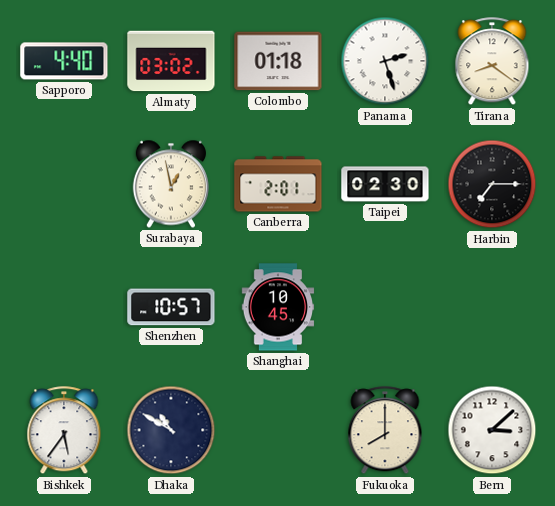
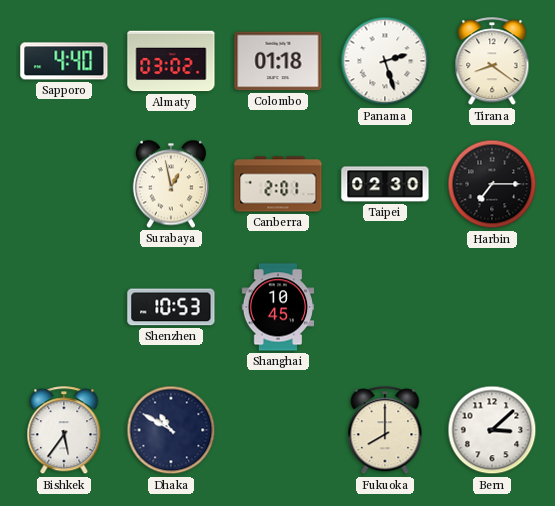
Shenzhen: 10:57 -> 10:53
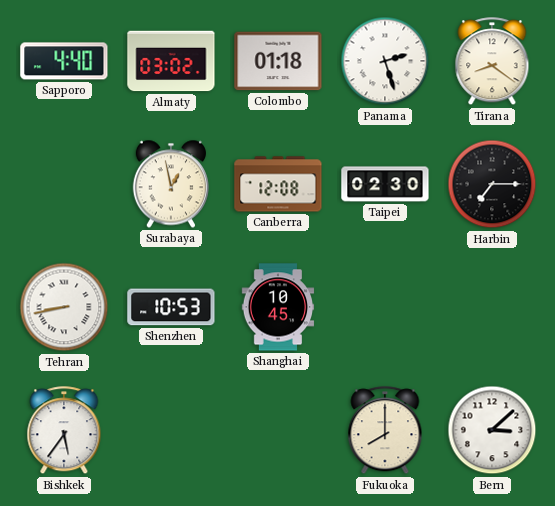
Canberra: 2:01 -> 12:08
Tehran: none -> 8:43
Dhaka: 10:50 -> none
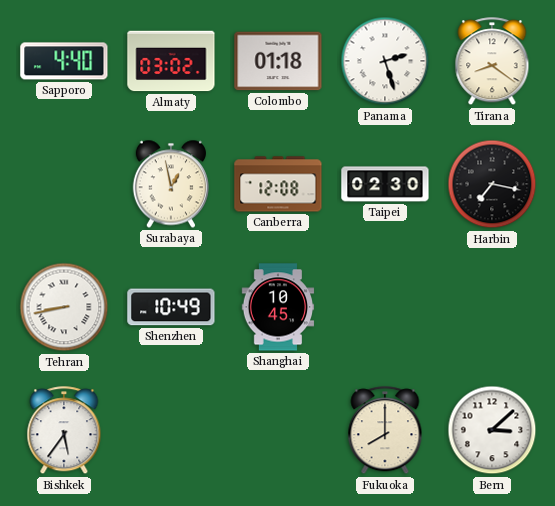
Harbin: 7:15 -> 7:17
Shenzhen: 10:53 -> 10:49
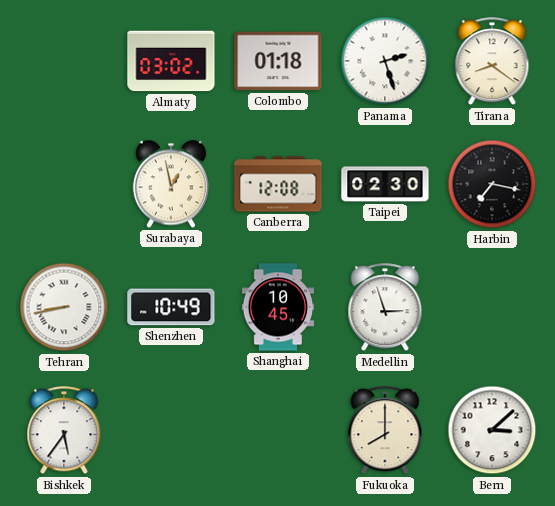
Sapporo: 4:40 -> none
Medellin: none -> 2:57
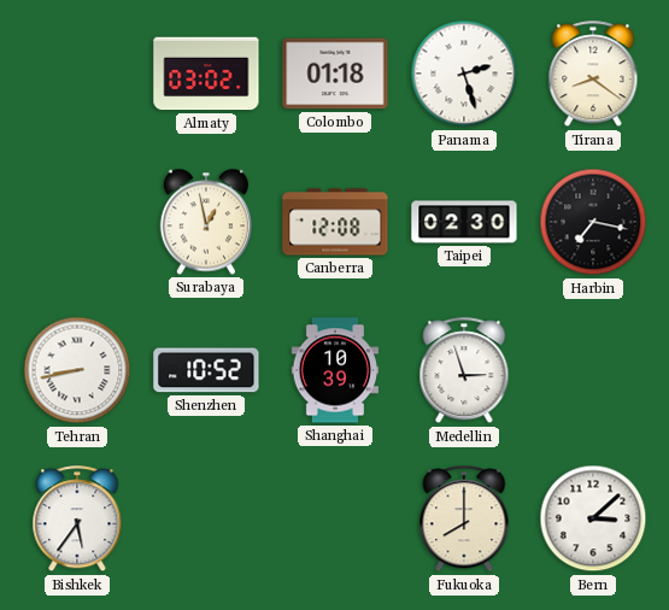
Shenzhen: 10:49 -> 10:52
Shanghai: 10:45 -> 10:39
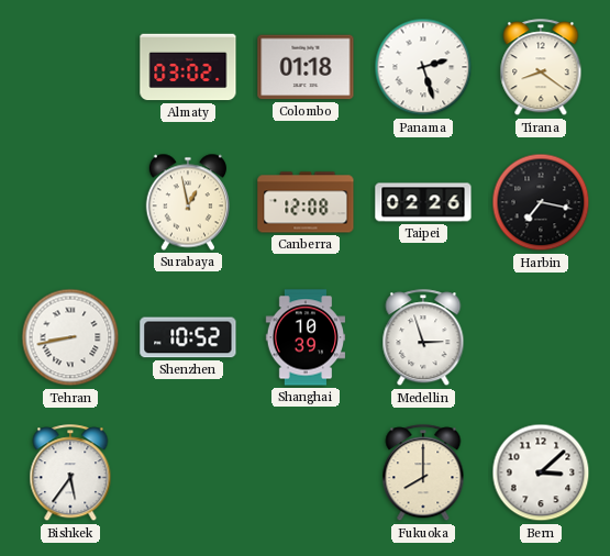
Taipei: 02:30 -> 02:26
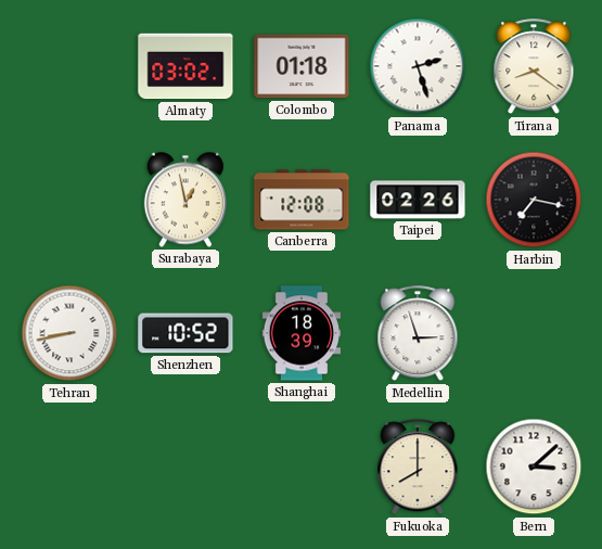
Shanghai: 10:39 -> 18:39
Bishkek: 5:36 -> none
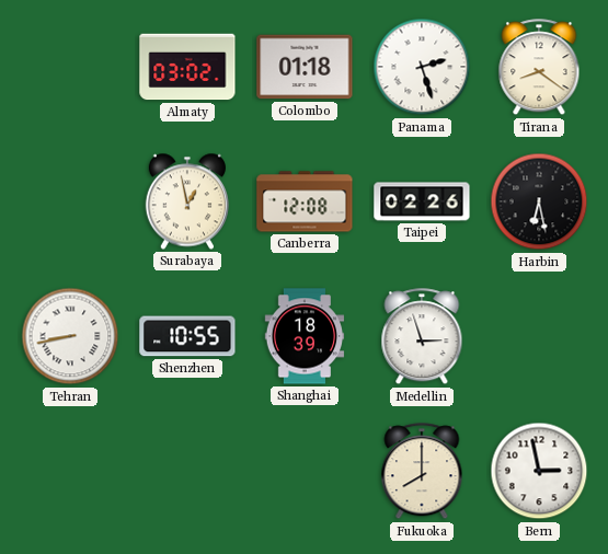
Harbin: 7:17 -> 6:28
Shenzhen: 10:52 -> 10:55
Bern: 3:08 -> 2:58
